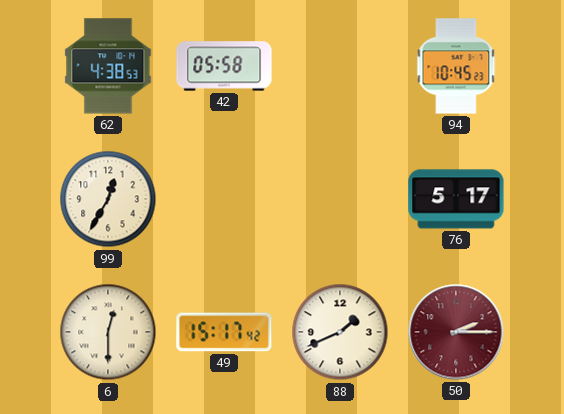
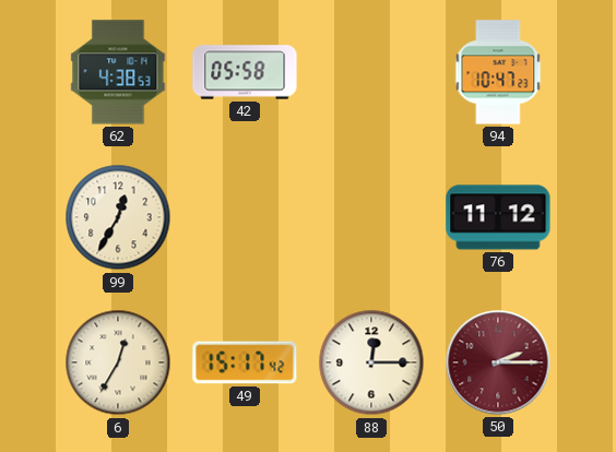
94: 10:45 -> 10:47
76: 5:17 -> 11:12
6: 12:30 -> 12:35
88: 1:41 -> 12:15
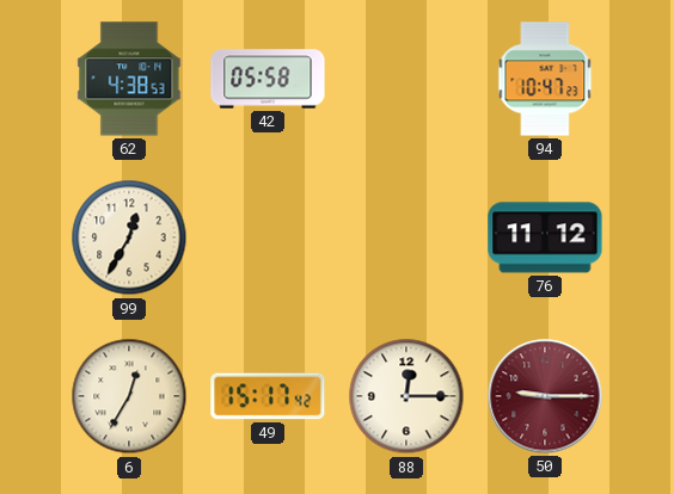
50: 2:15 -> 9:15
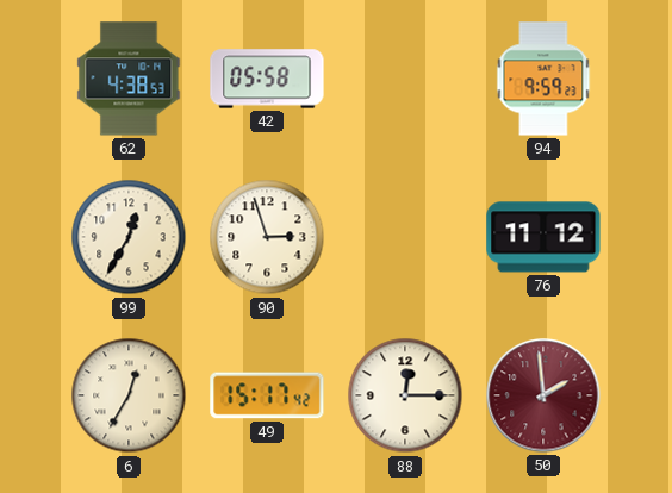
94: 10:47 -> 9:59
90: none -> 2:57
50: 9:15 -> 1:59
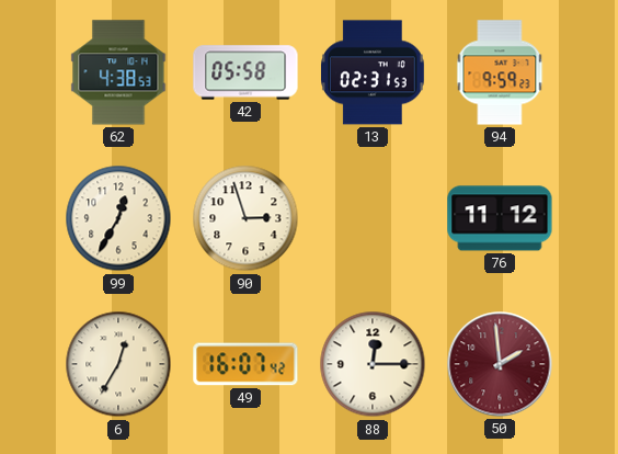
13: none -> 02:31
49: 15:17 -> 16:07
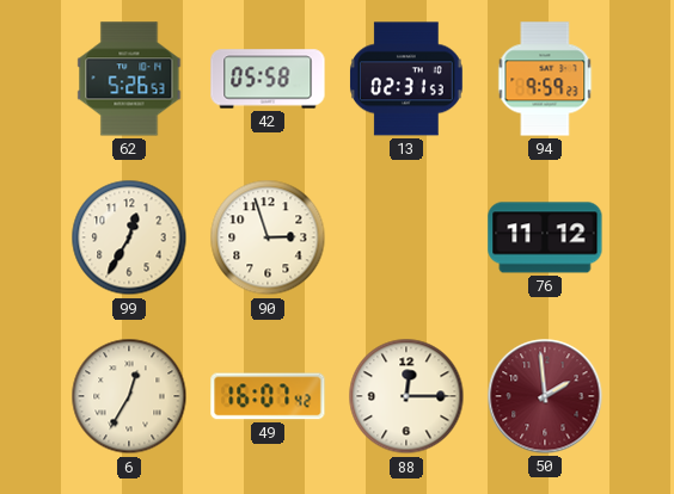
62: 4:38 -> 5:26
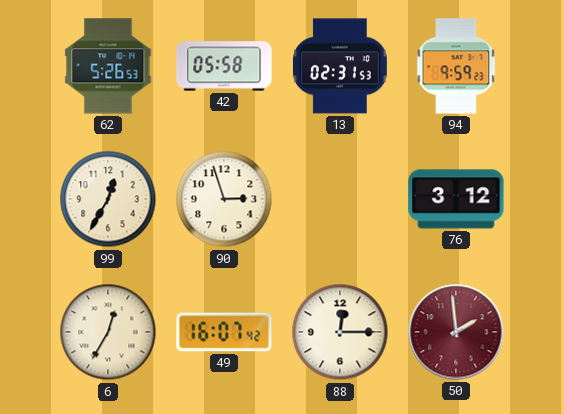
76: 11:12 -> 3:12
